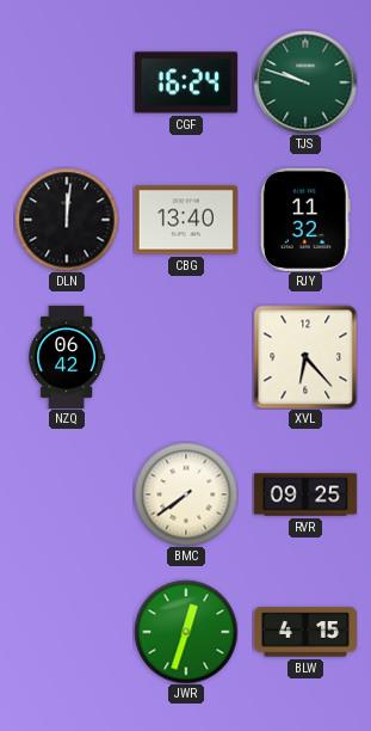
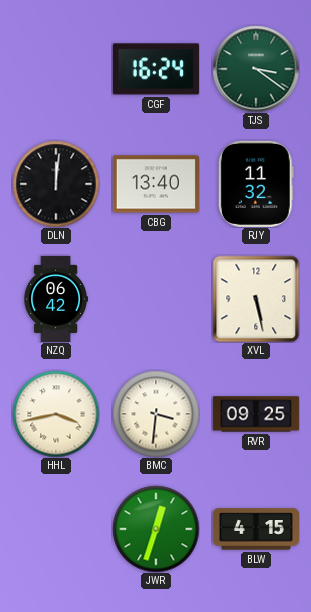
TJS: 9:48 -> 3:21
XVL: 6:23 -> 5:28
HHL: none -> 3:43
BMC: 7:39 -> 3:31
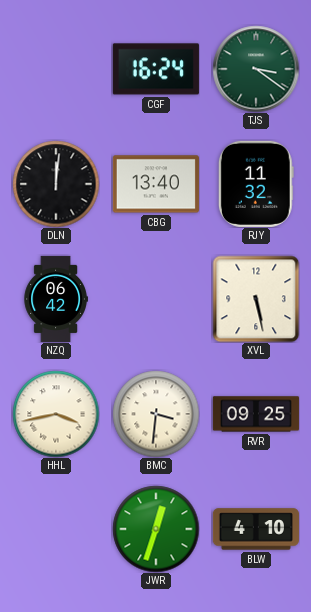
BLW: 4:15 -> 4:10
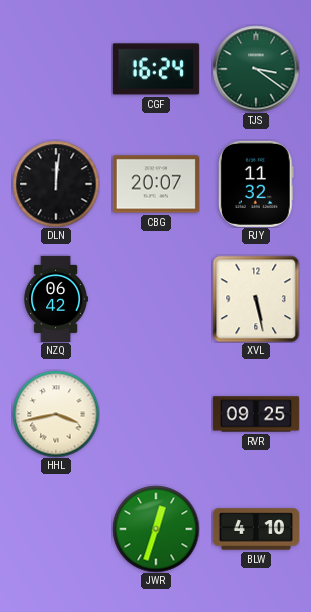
CBG: 13:40 -> 20:07
BMC: 3:31 -> none
